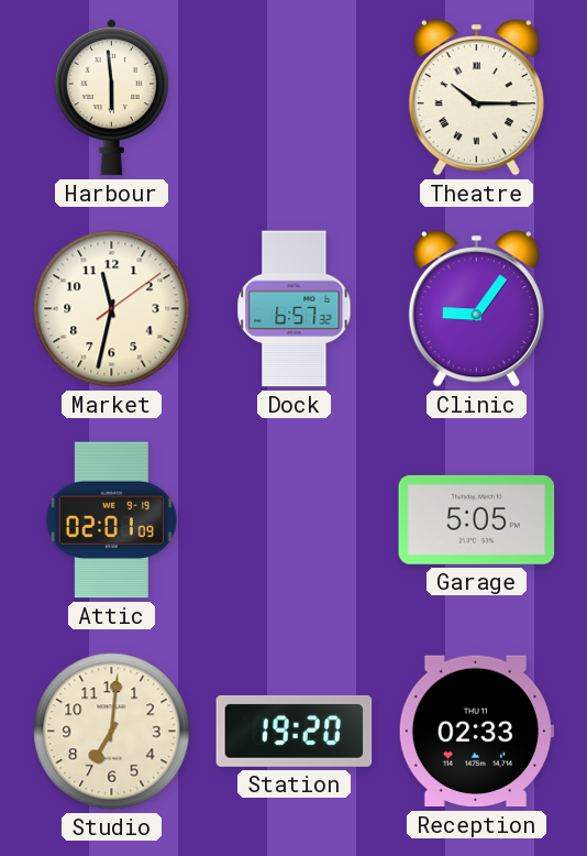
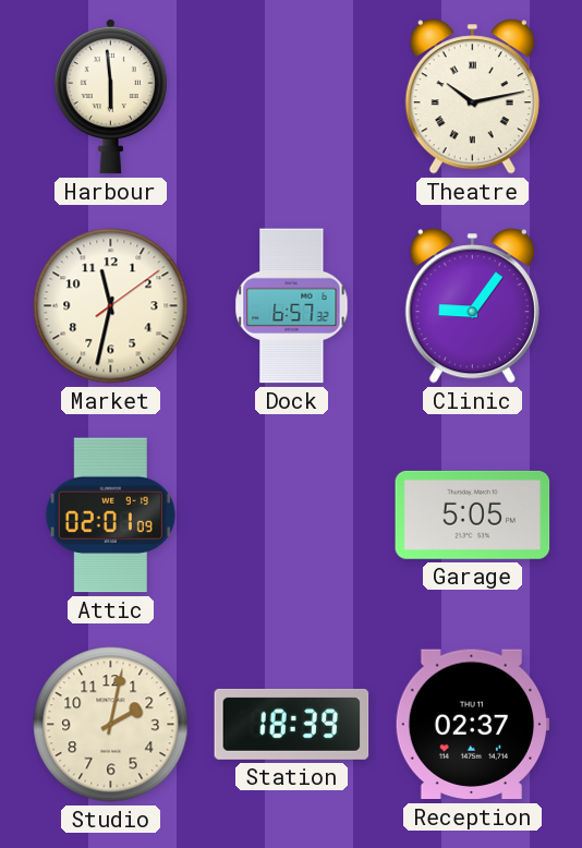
Theatre: 10:15 -> 10:13
Studio: 7:01 -> 2:02
Station: 19:20 -> 18:39
Reception: 02:33 -> 02:37
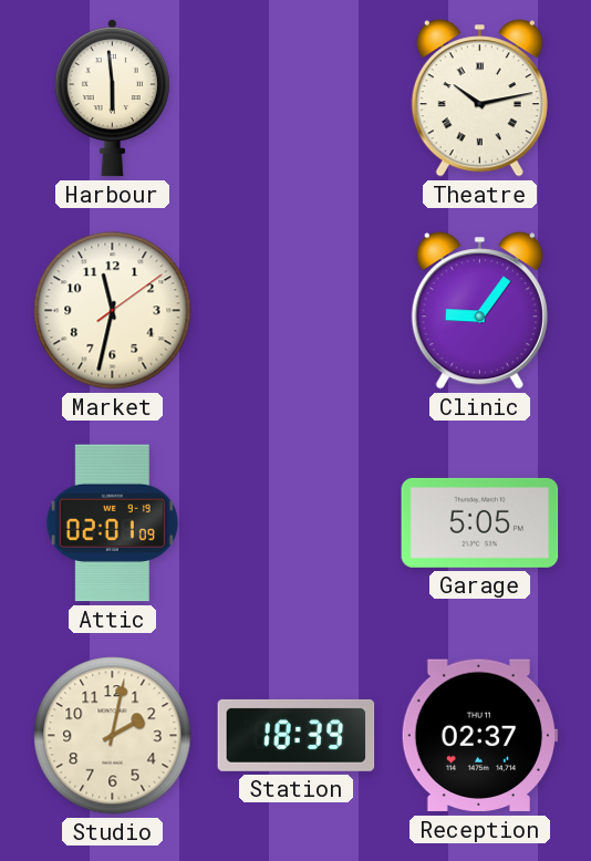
Dock: 6:57 -> none
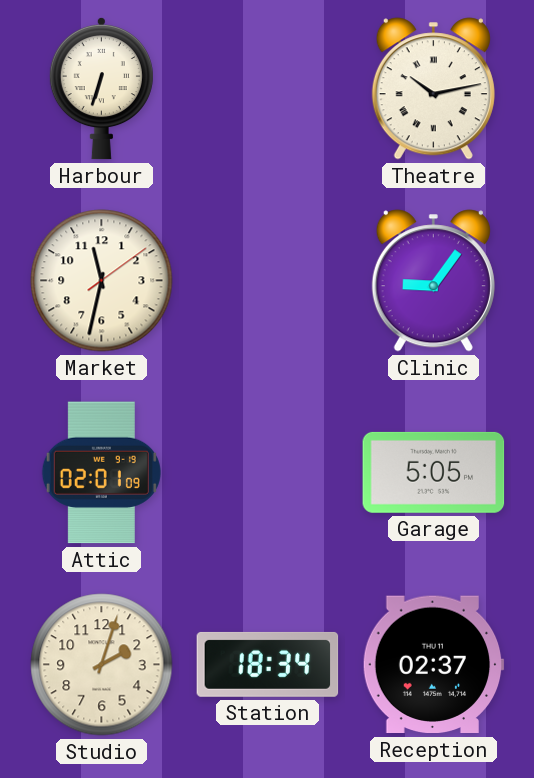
Harbour: 5:59 -> 6:33
Studio: 2:02 -> 2:03
Station: 18:39 -> 18:34
